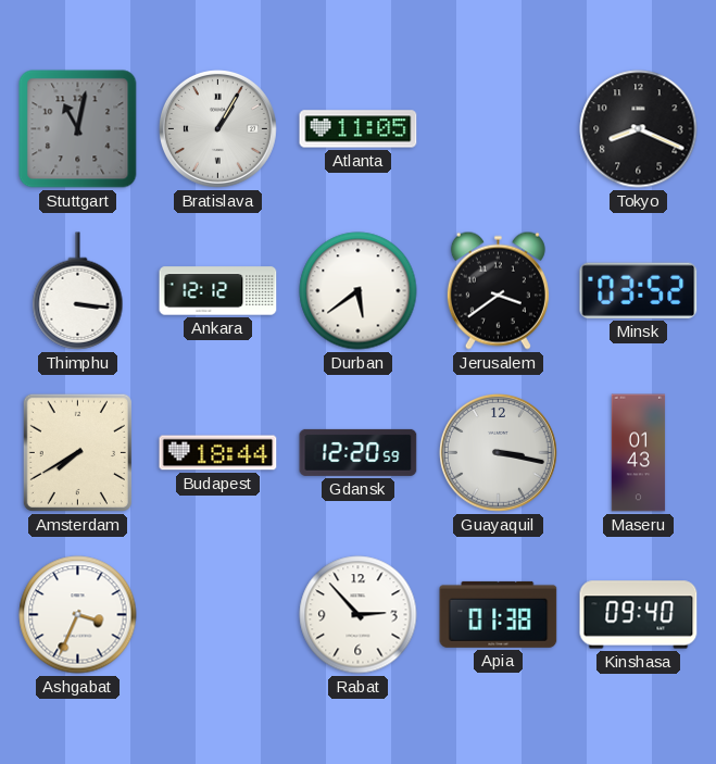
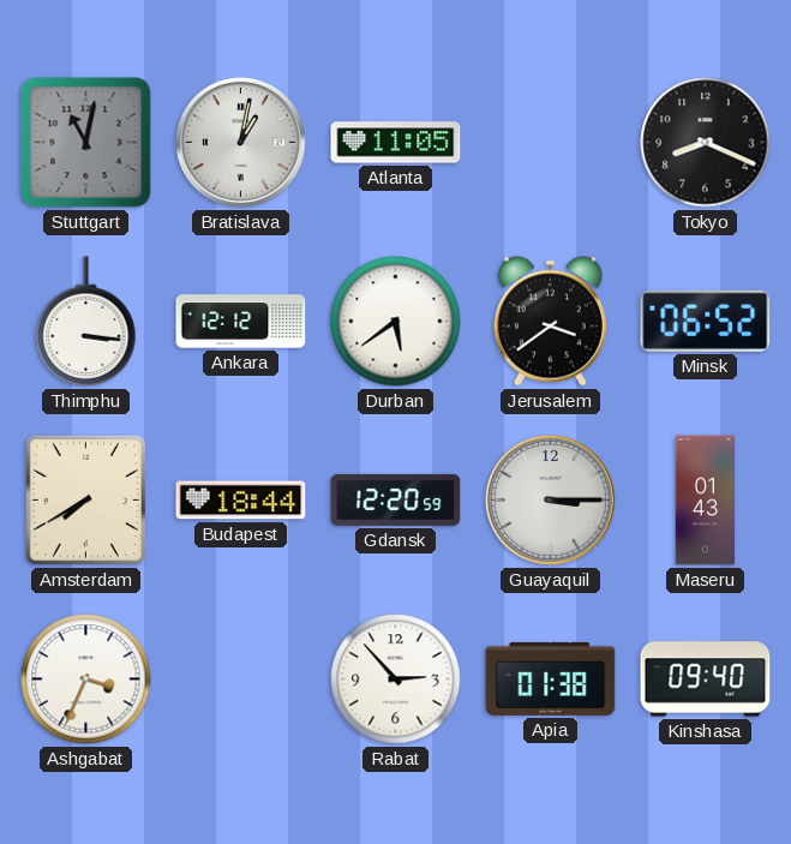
Bratislava: 1:05 -> 1:02
Minsk: 03:52 -> 06:52
Guayaquil: 3:17 -> 3:15
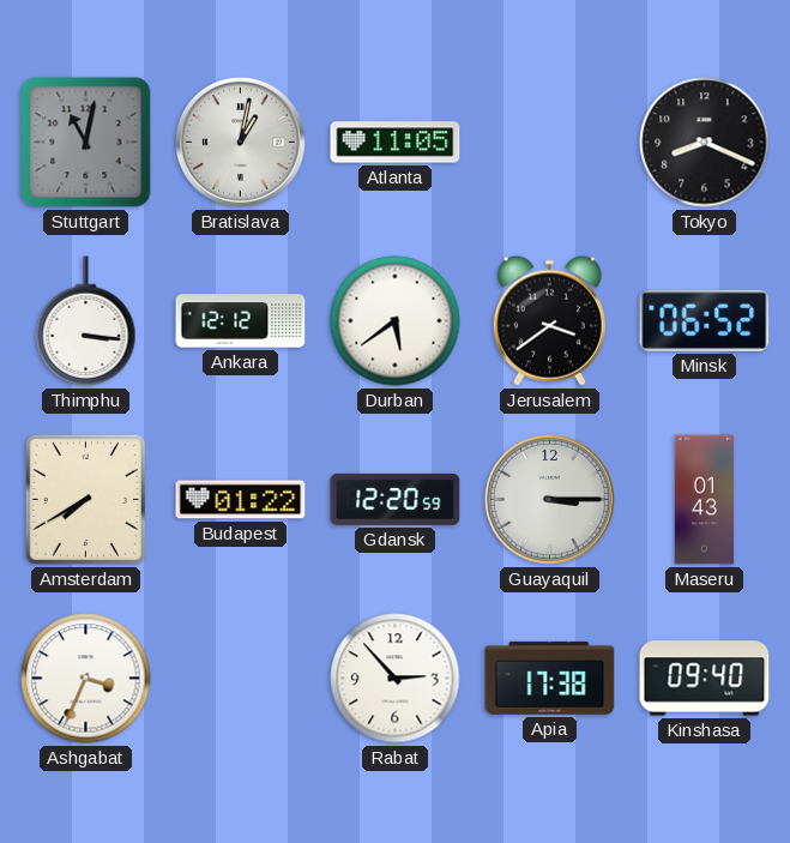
Budapest: 18:44 -> 01:22
Apia: 01:38 -> 17:38
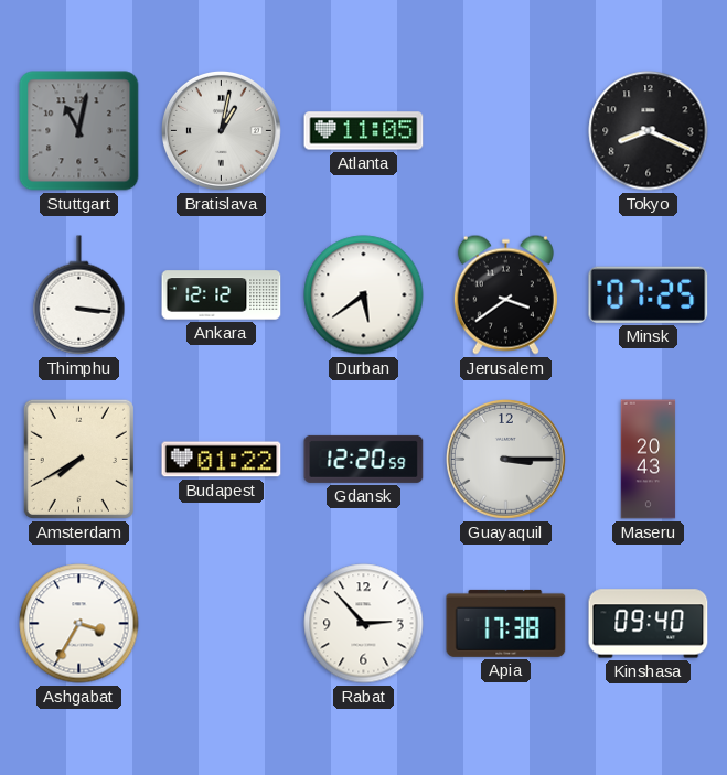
Minsk: 06:52 -> 07:25
Maseru: 01:43 -> 20:43
Ashgabat: 3:34 -> 3:35
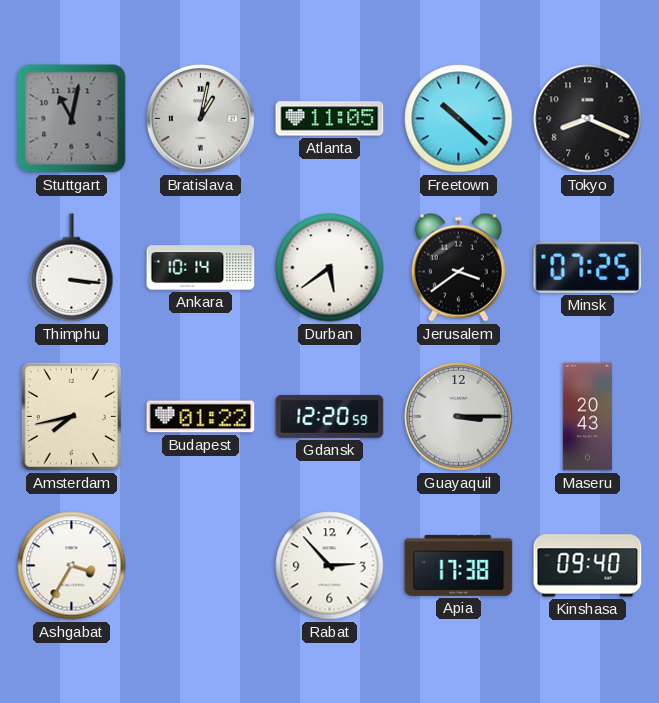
Freetown: none -> 10:22
Ankara: 12:12 -> 10:14
Amsterdam: 7:40 -> 7:43
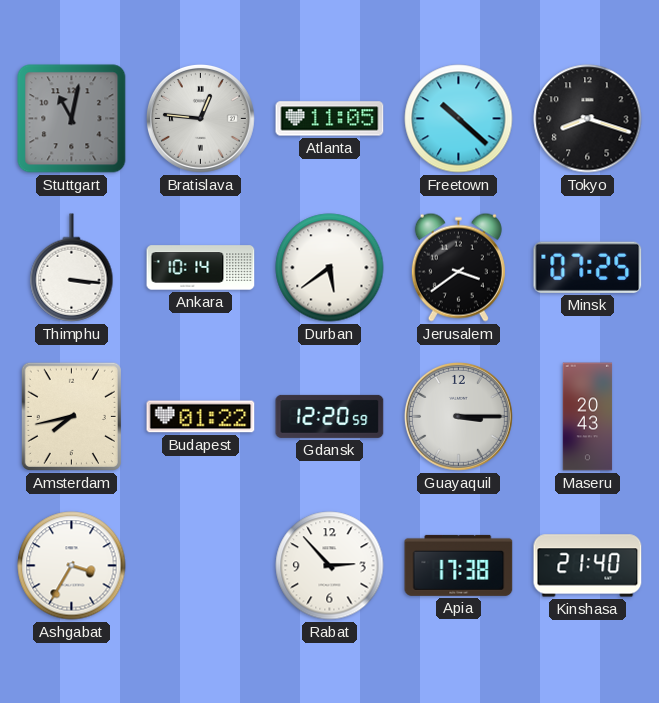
Bratislava: 1:02 -> 12:46
Tokyo: 8:19 -> 8:18
Kinshasa: 09:40 -> 21:40
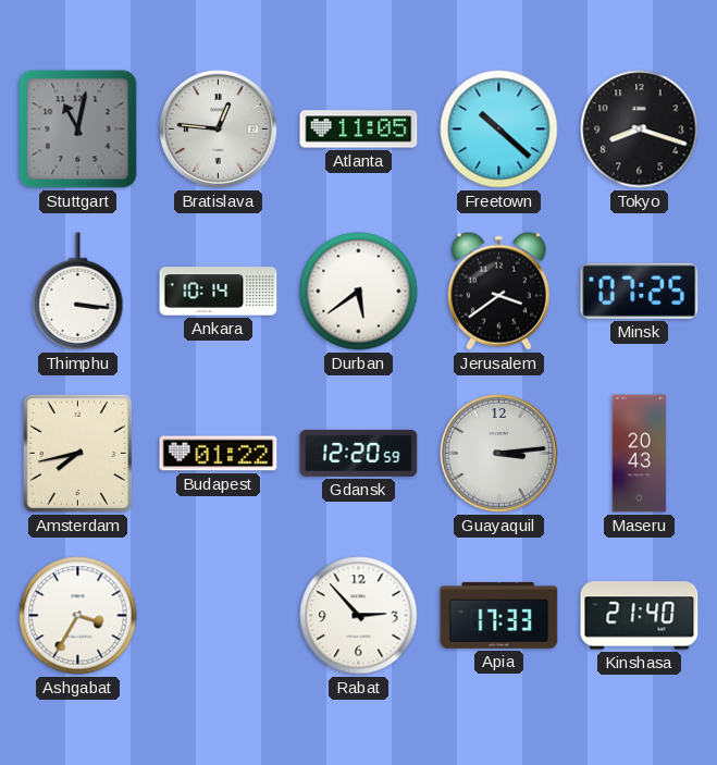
Guayaquil: 3:15 -> 3:14
Apia: 17:38 -> 17:33
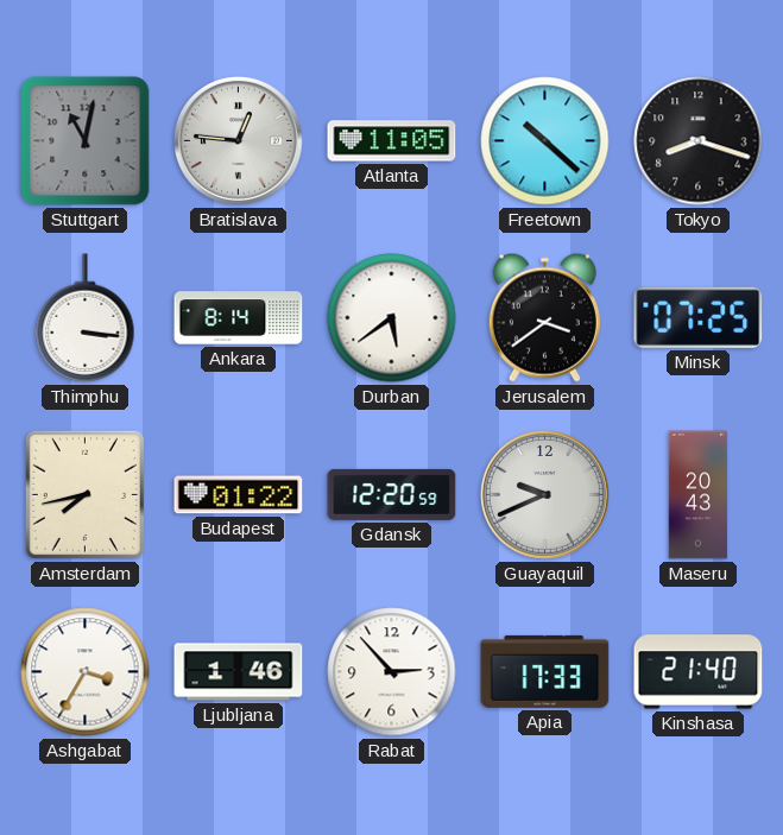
Ankara: 10:14 -> 8:14
Guayaquil: 3:14 -> 9:41
Ljubljana: none -> 1:46
